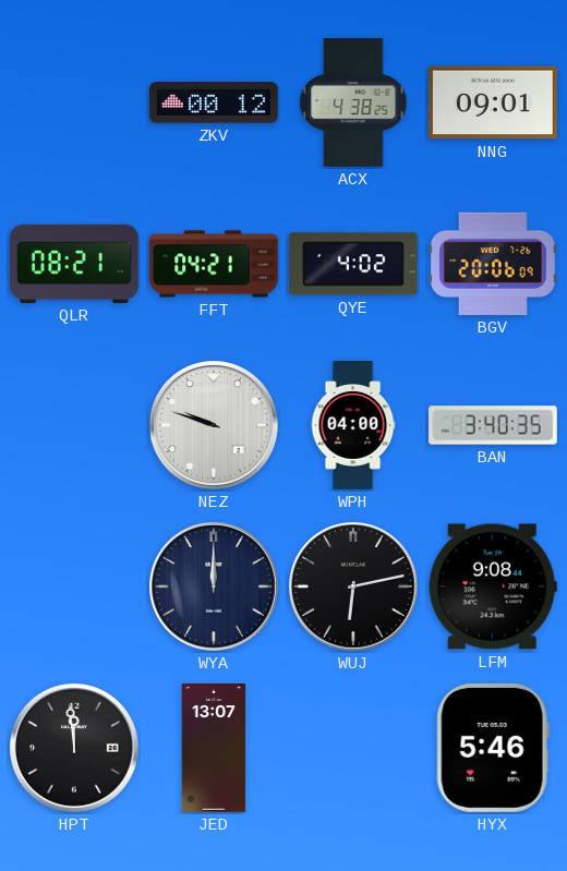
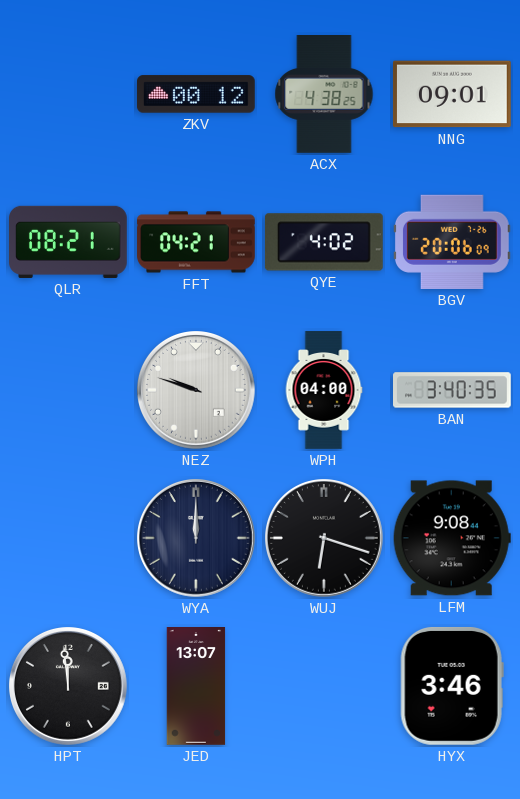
WUJ: 6:13 -> 6:18
HYX: 5:46 -> 3:46
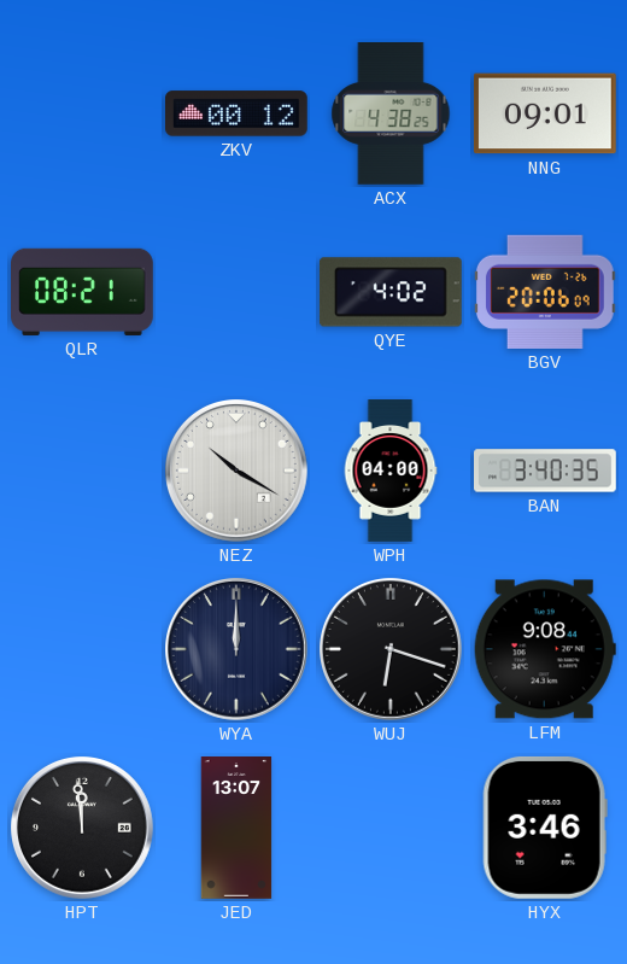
FFT: 04:21 -> none
NEZ: 9:48 -> 10:20
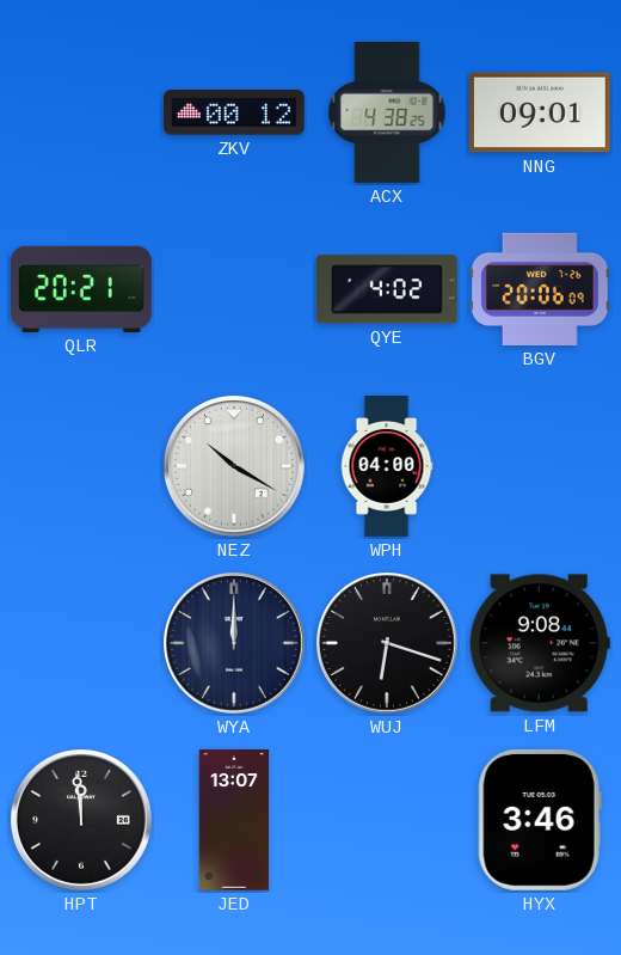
QLR: 08:21 -> 20:21
BAN: 3:40 -> none
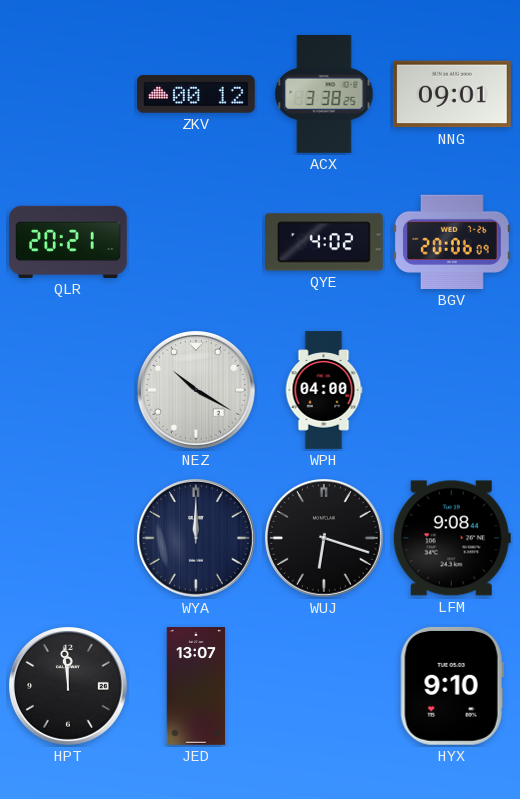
ACX: 4:38 -> 3:38
HYX: 3:46 -> 9:10
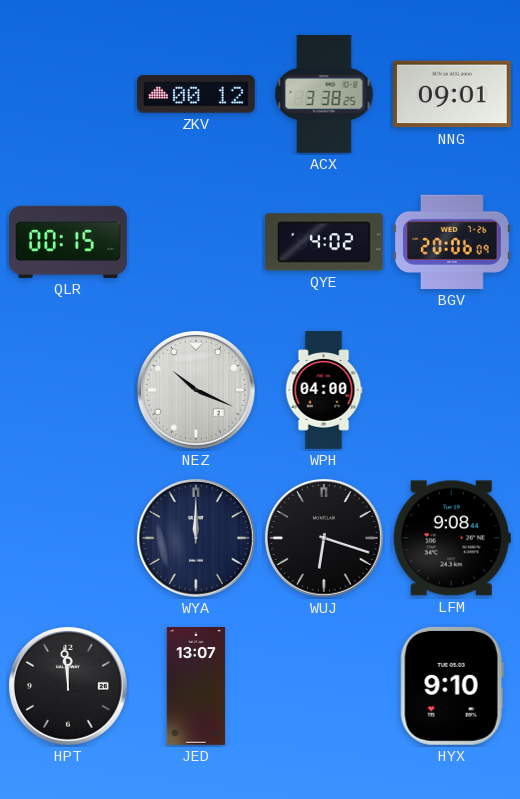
QLR: 20:21 -> 00:15
NEZ: 10:20 -> 10:19
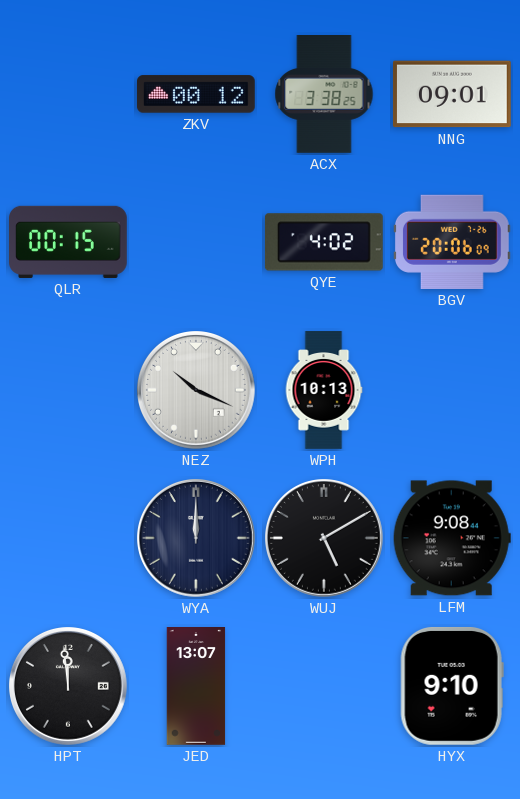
WPH: 04:00 -> 10:13
WUJ: 6:18 -> 5:10
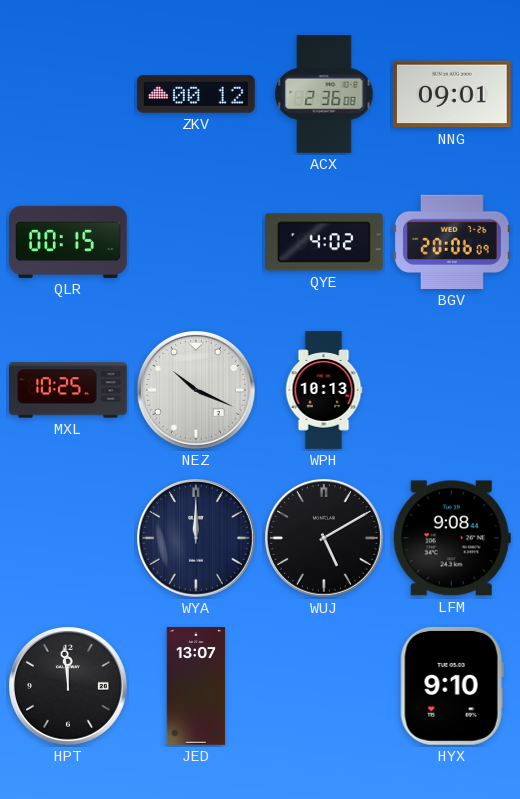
ACX: 3:38 -> 2:36
MXL: none -> 10:25
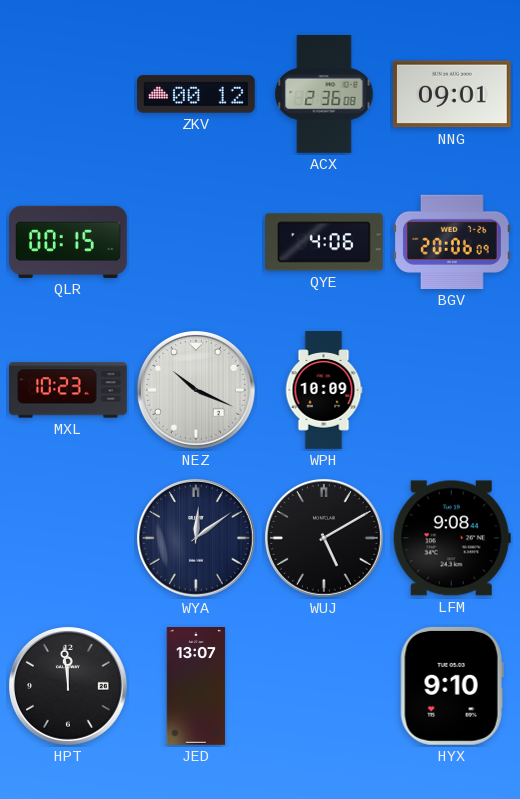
QYE: 4:02 -> 4:06
MXL: 10:25 -> 10:23
WPH: 10:13 -> 10:09
WYA: 12:00 -> 12:09
